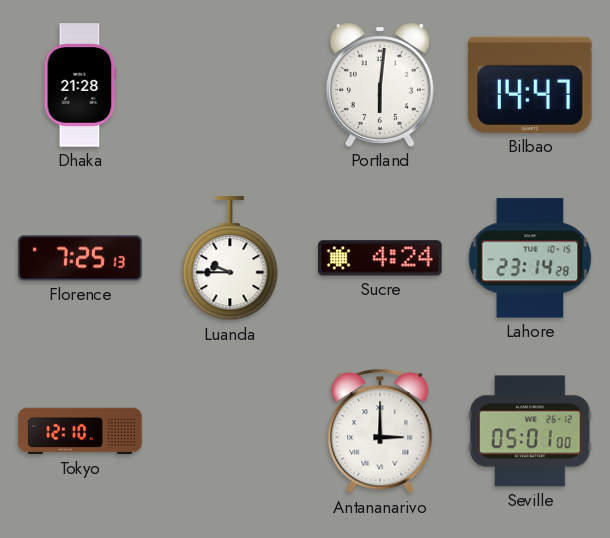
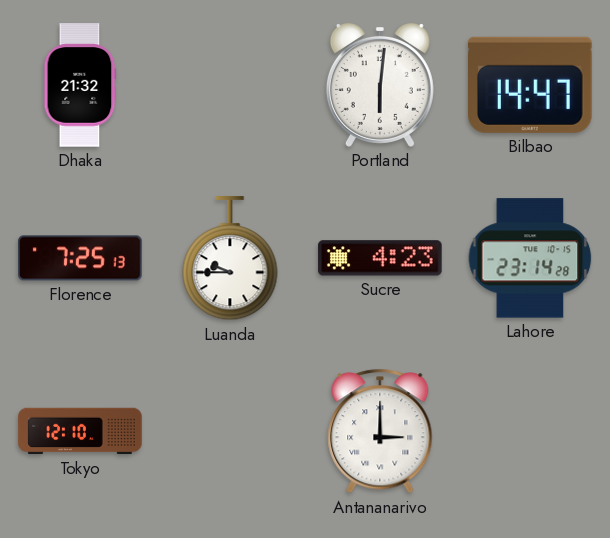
Dhaka: 21:28 -> 21:32
Sucre: 4:24 -> 4:23
Seville: 05:01 -> none
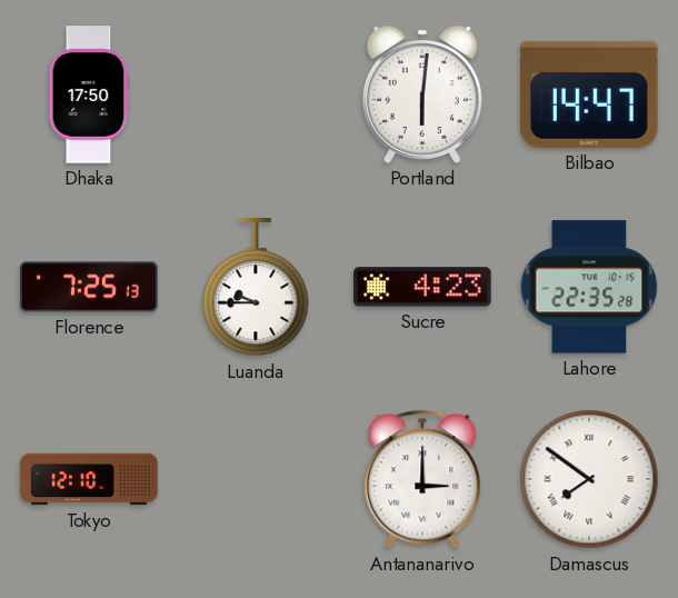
Dhaka: 21:32 -> 17:50
Lahore: 23:14 -> 22:35
Damascus: none -> 7:51
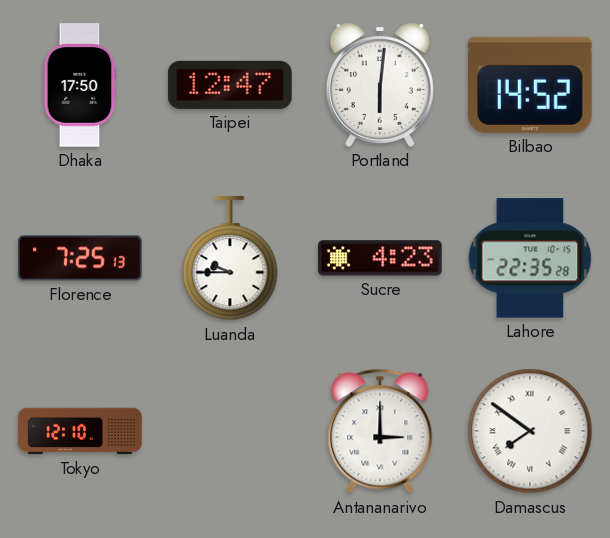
Taipei: none -> 12:47
Bilbao: 14:47 -> 14:52
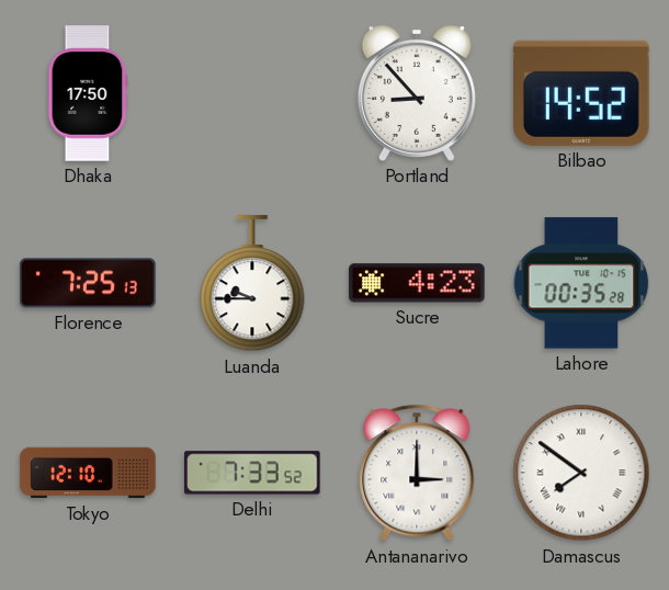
Taipei: 12:47 -> none
Portland: 6:01 -> 8:53
Lahore: 22:35 -> 00:35
Delhi: none -> 7:33
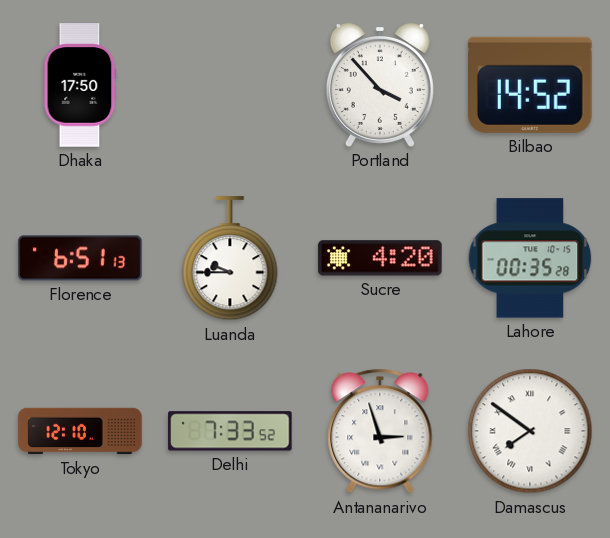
Portland: 8:53 -> 3:53
Florence: 7:25 -> 6:51
Sucre: 4:23 -> 4:20
Antananarivo: 3:00 -> 2:57
